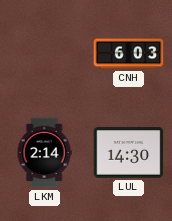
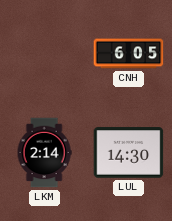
CNH: 6:03 -> 6:05
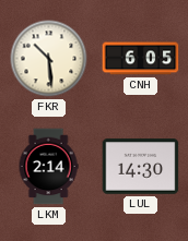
FKR: none -> 10:29
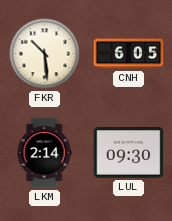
LUL: 14:30 -> 09:30
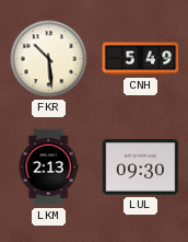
CNH: 6:05 -> 5:49
LKM: 2:14 -> 2:13
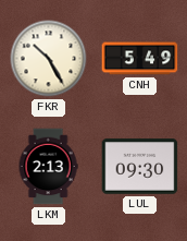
FKR: 10:29 -> 10:25
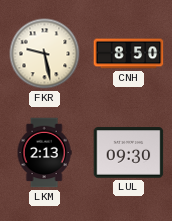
FKR: 10:25 -> 9:28
CNH: 5:49 -> 8:50
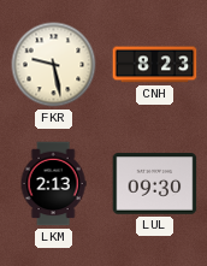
CNH: 8:50 -> 8:23
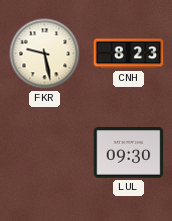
LKM: 2:13 -> none
